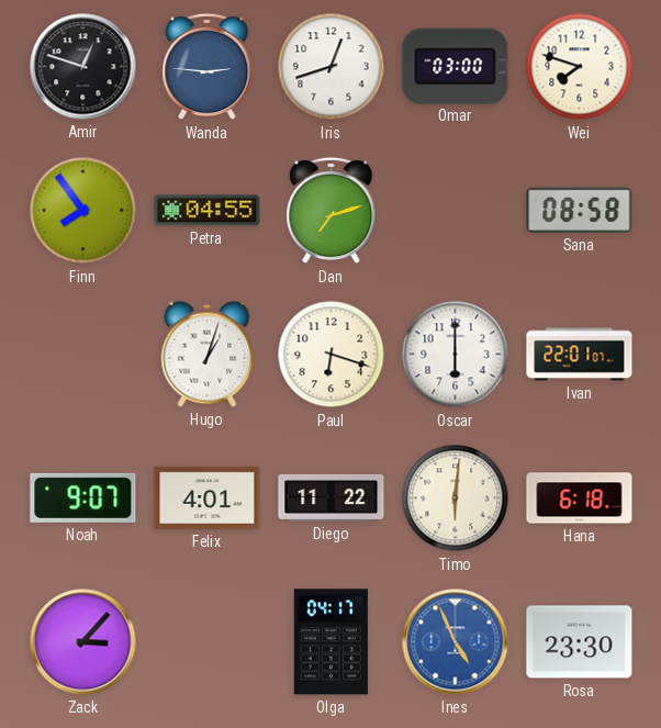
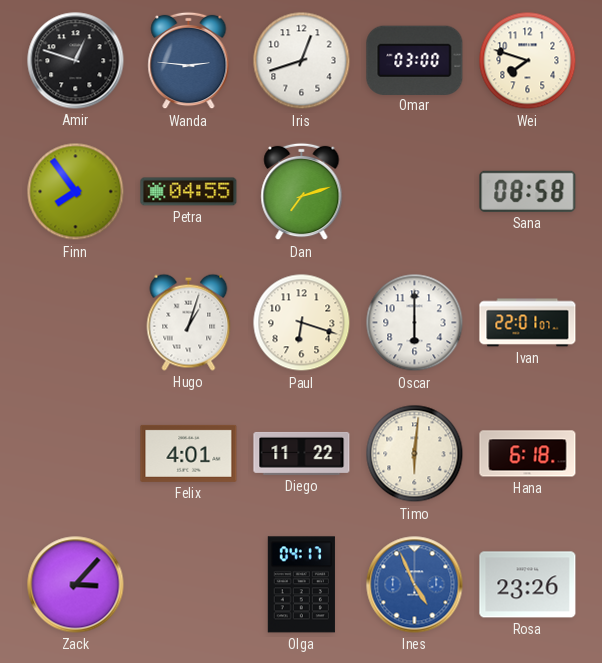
Noah: 9:07 -> none
Rosa: 23:30 -> 23:26
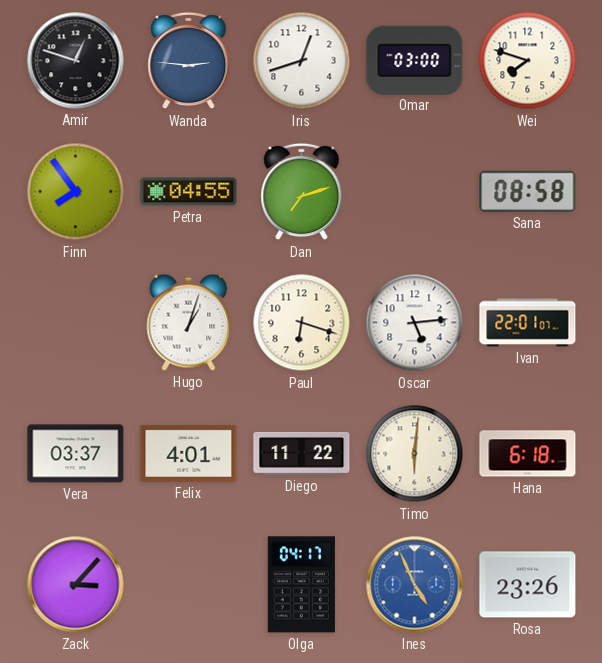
Oscar: 6:00 -> 5:14
Vera: none -> 03:37
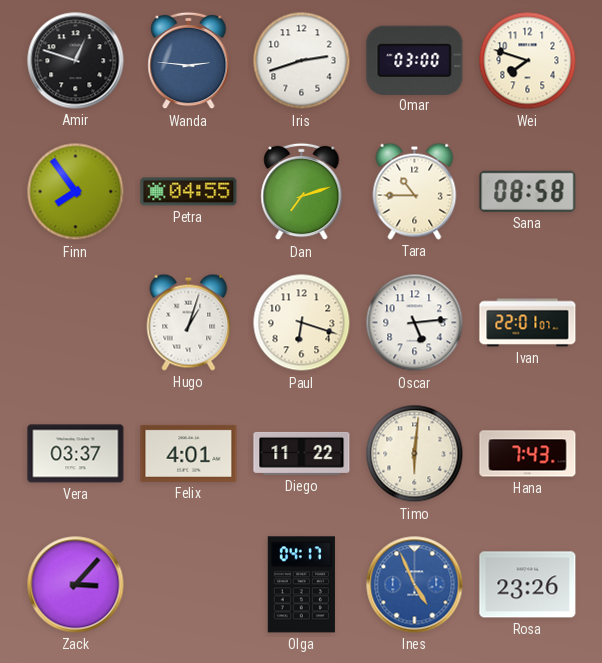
Iris: 12:42 -> 2:42
Tara: none -> 10:45
Hana: 6:18 -> 7:43
